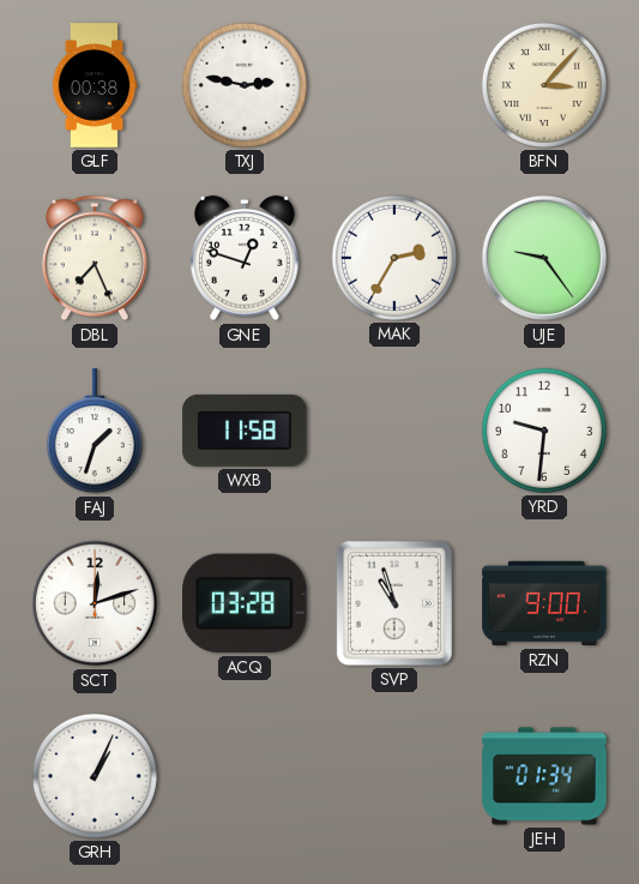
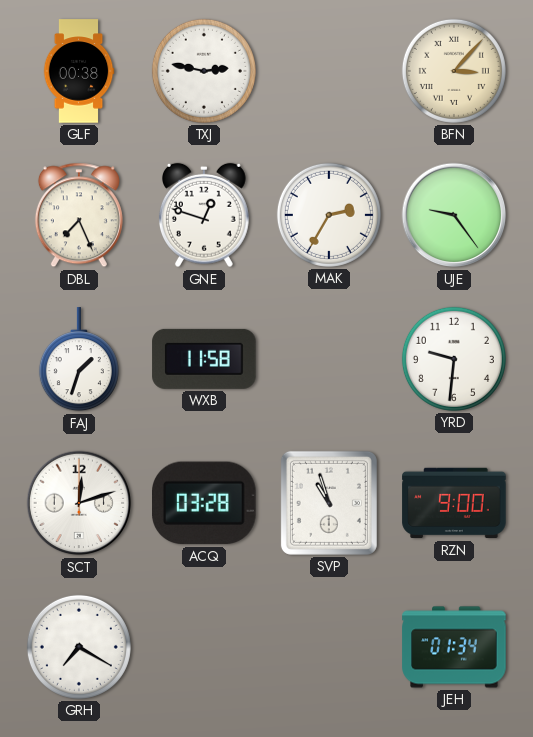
GRH: 1:04 -> 7:20
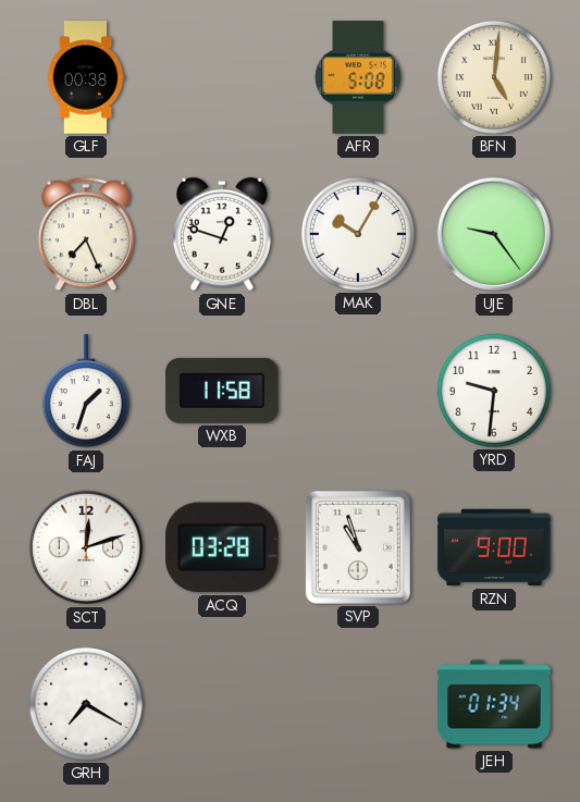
TXJ: 2:47 -> none
AFR: none -> 5:08
BFN: 3:07 -> 5:01
MAK: 2:35 -> 10:05
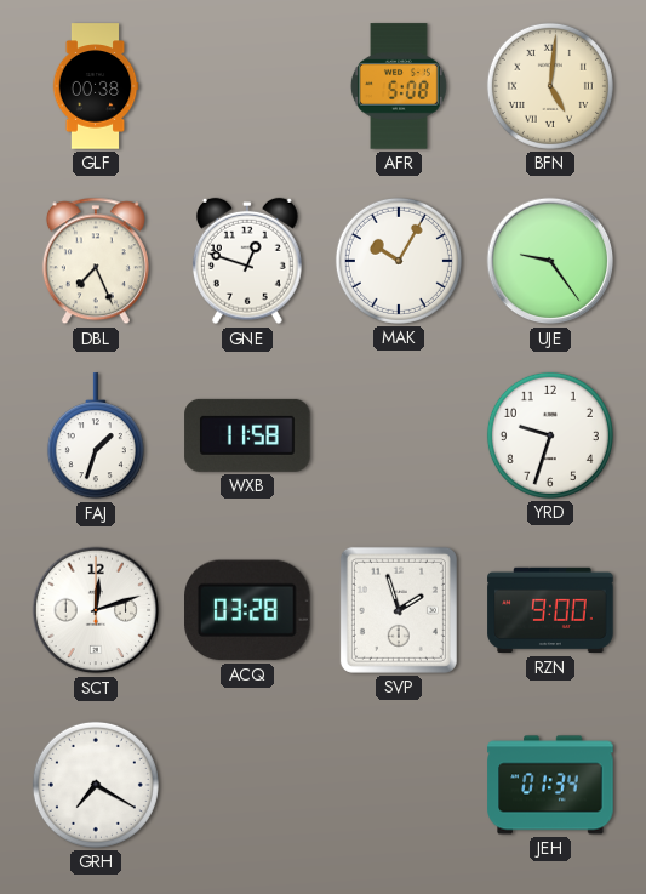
YRD: 9:31 -> 9:33
SVP: 10:57 -> 1:57
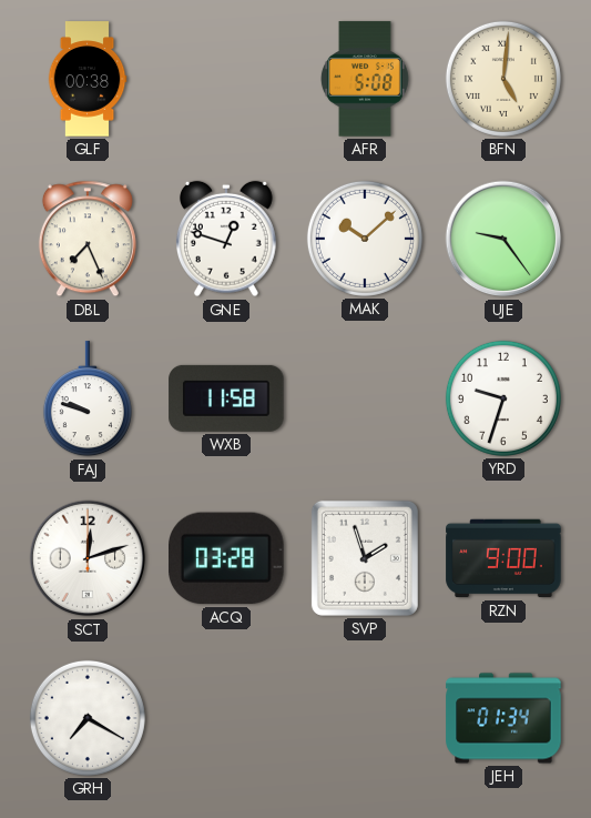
MAK: 10:05 -> 10:08
FAJ: 1:33 -> 9:48
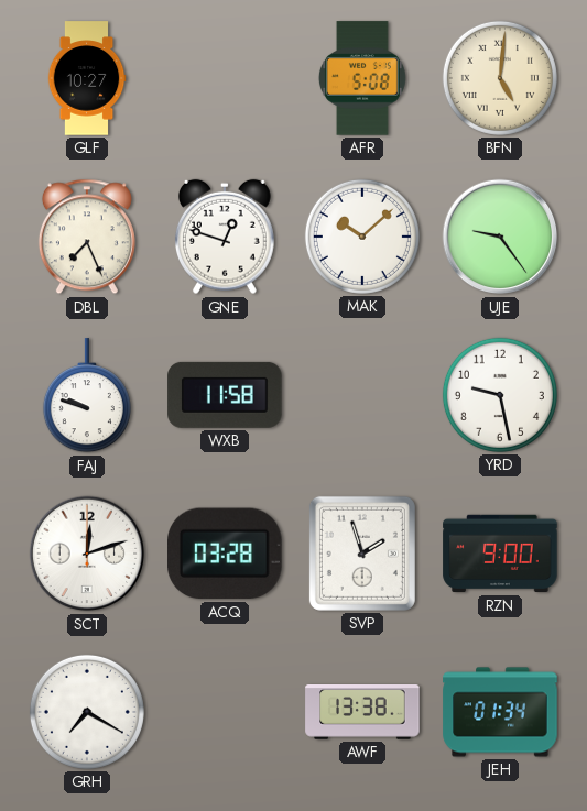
GLF: 00:38 -> 10:27
YRD: 9:33 -> 9:28
AWF: none -> 13:38
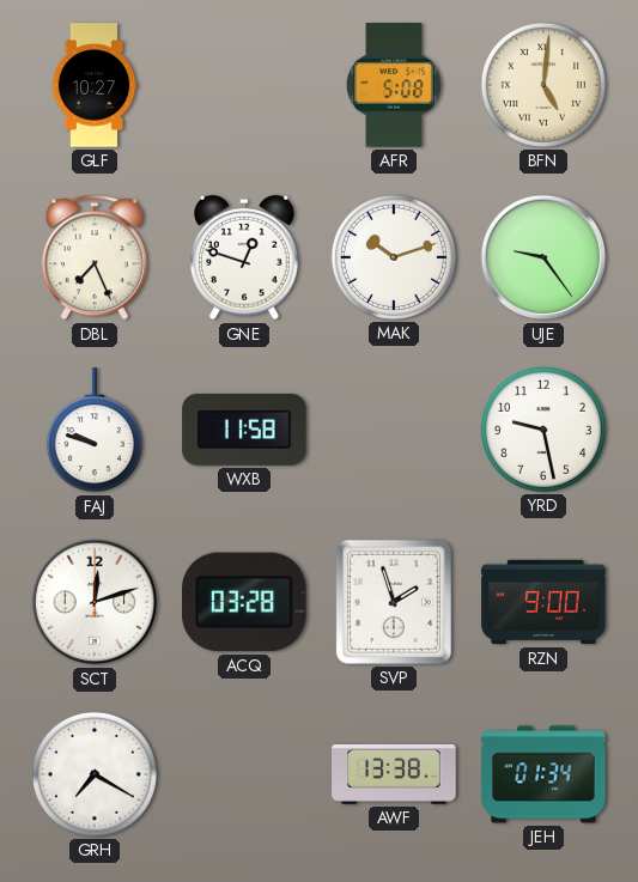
MAK: 10:08 -> 10:12
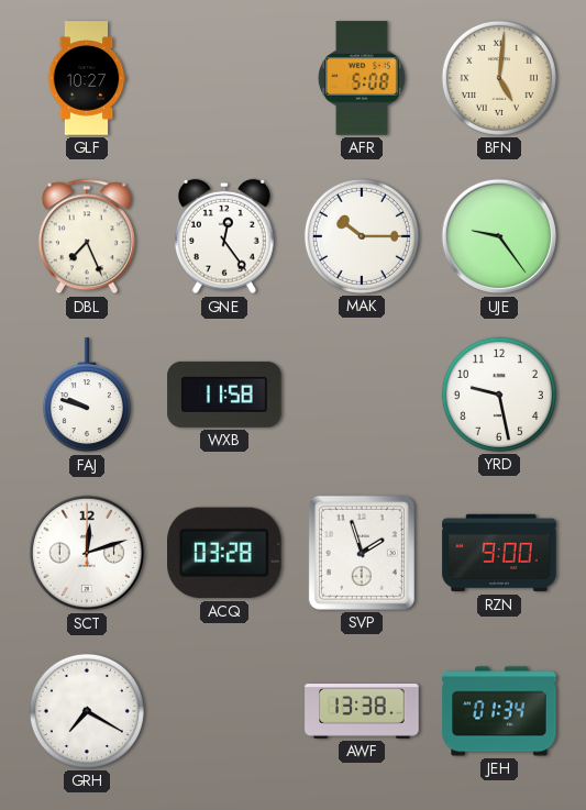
GNE: 12:48 -> 12:24
MAK: 10:12 -> 10:15
